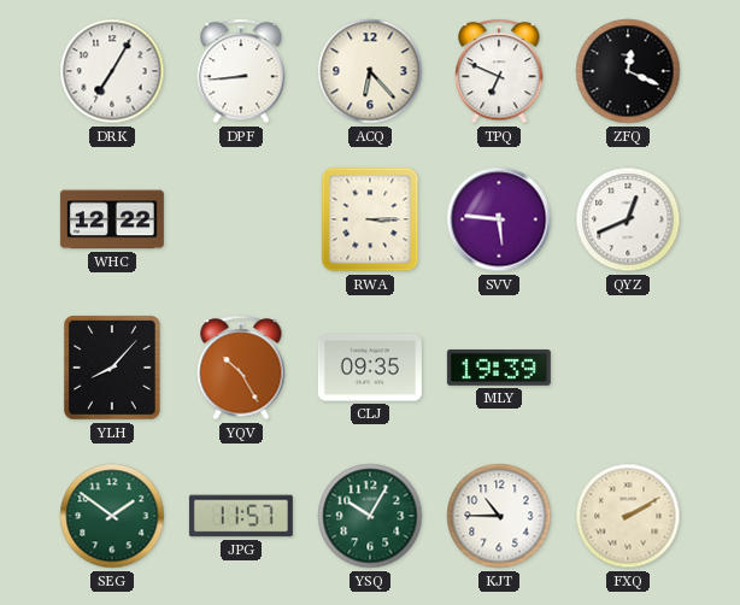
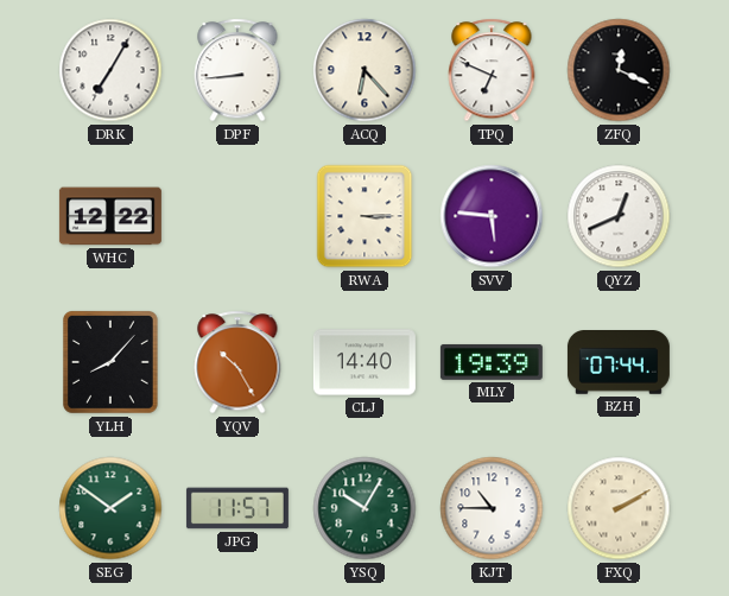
CLJ: 09:35 -> 14:40
BZH: none -> 07:44
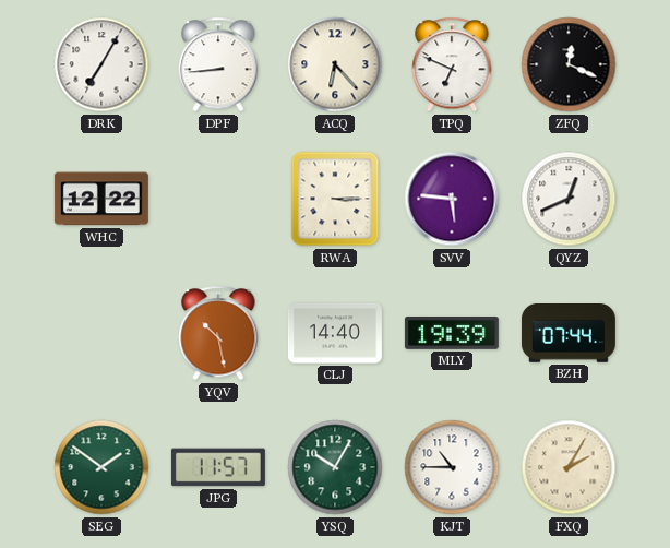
YLH: 8:07 -> none
YQV: 10:25 -> 10:28
FXQ: 2:10 -> 2:05
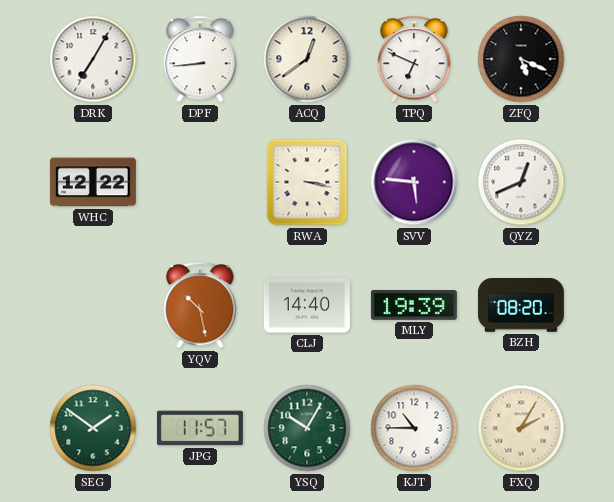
ACQ: 6:23 -> 12:39
ZFQ: 12:19 -> 5:19
RWA: 3:15 -> 3:17
BZH: 07:44 -> 08:20
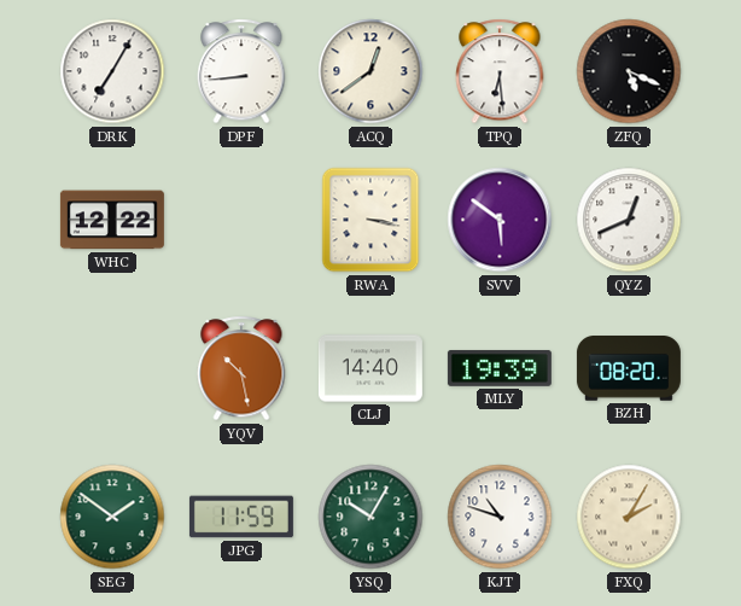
TPQ: 6:49 -> 6:29
SVV: 5:46 -> 5:51
JPG: 11:57 -> 11:59
KJT: 10:45 -> 10:48
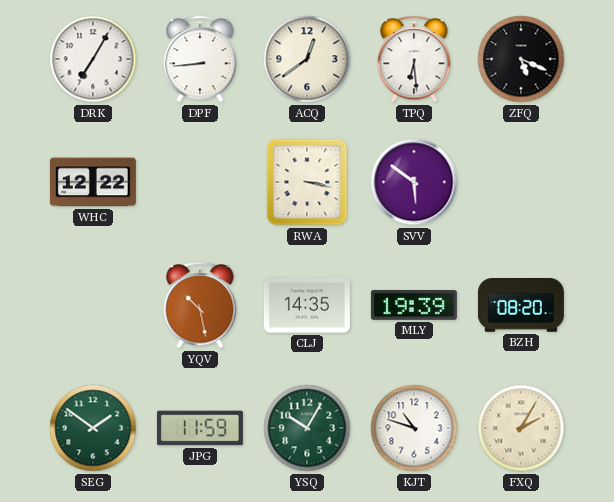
QYZ: 12:41 -> none
CLJ: 14:40 -> 14:35
